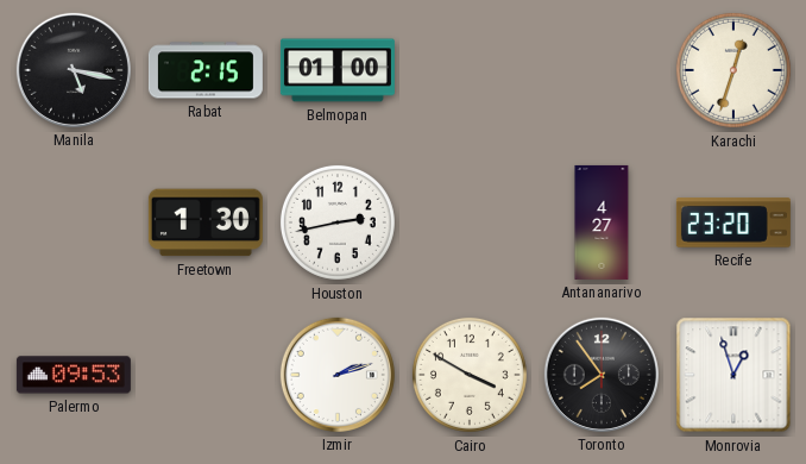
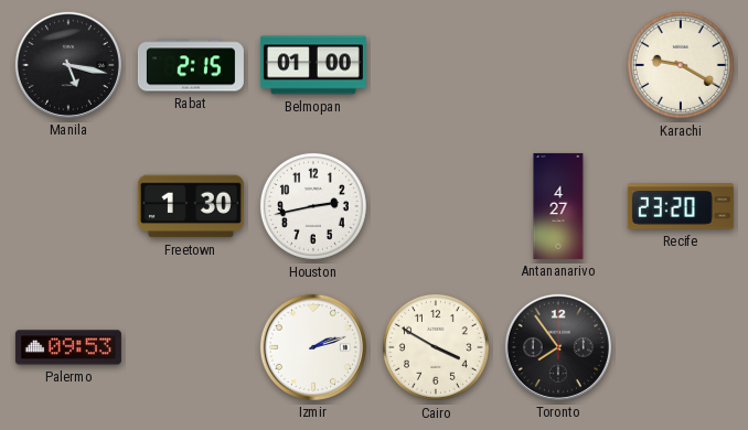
Karachi: 12:33 -> 9:20
Monrovia: 12:57 -> none
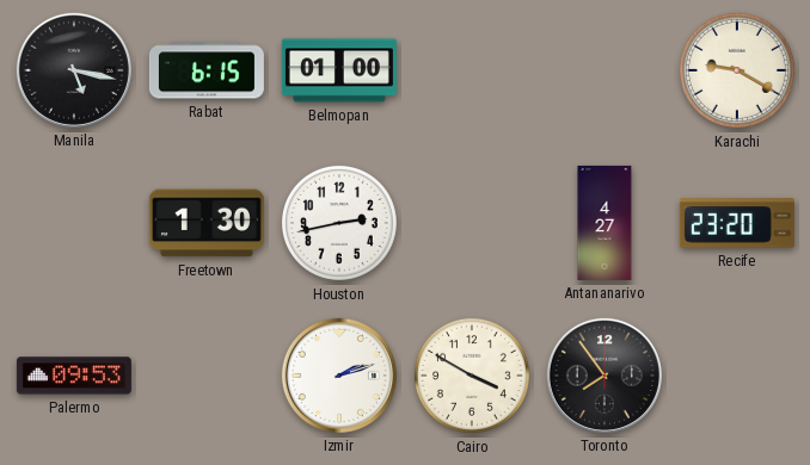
Rabat: 2:15 -> 6:15
